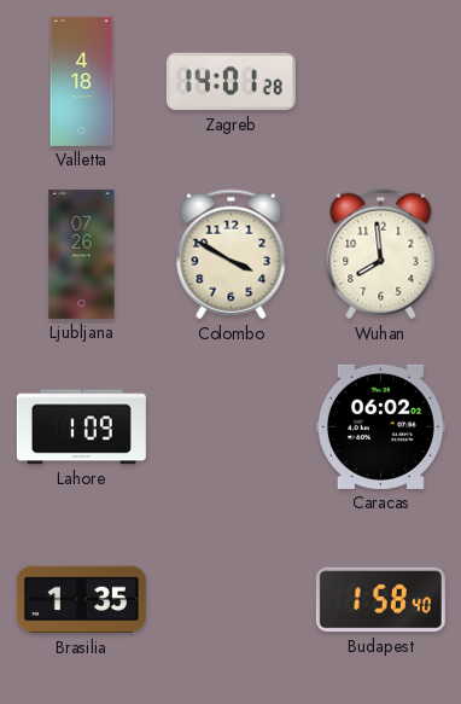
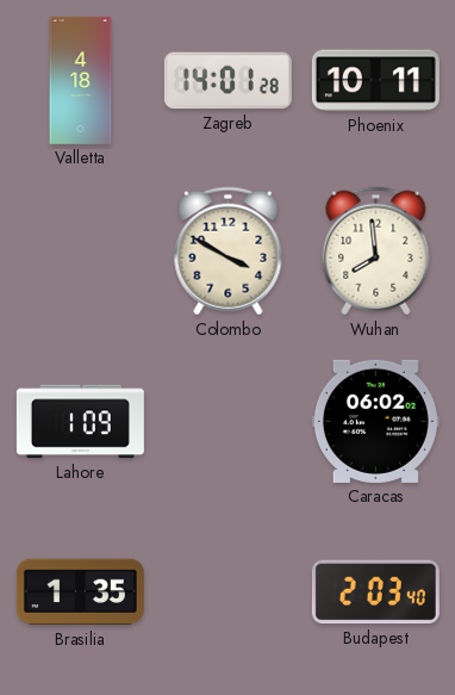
Phoenix: none -> 10:11
Ljubljana: 07:26 -> none
Budapest: 1:58 -> 2:03
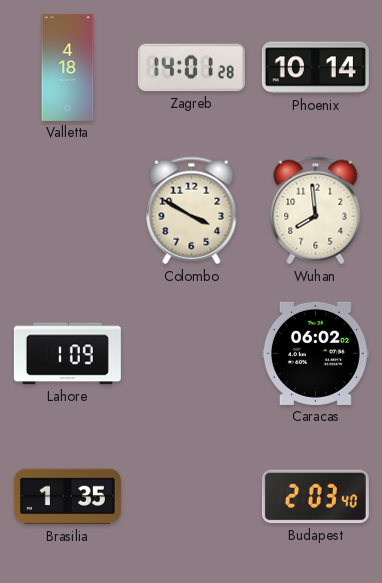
Phoenix: 10:11 -> 10:14
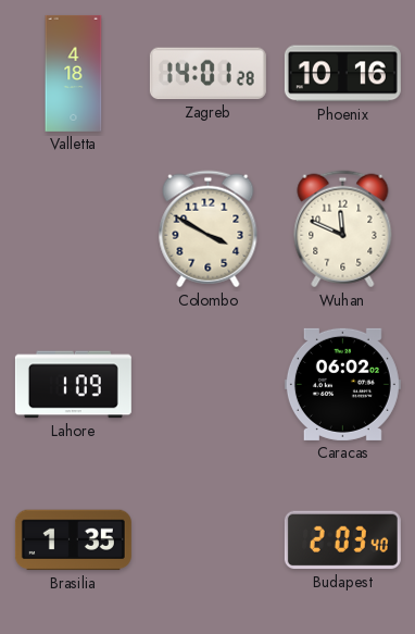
Phoenix: 10:14 -> 10:16
Wuhan: 7:59 -> 11:49
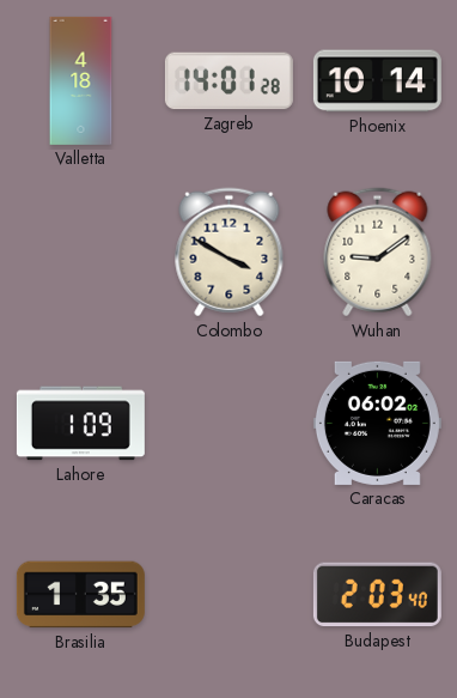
Phoenix: 10:16 -> 10:14
Wuhan: 11:49 -> 9:09
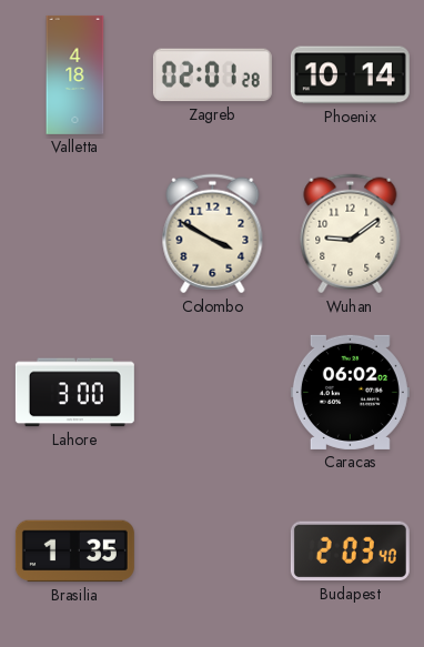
Zagreb: 14:01 -> 02:01
Lahore: 1:09 -> 3:00
